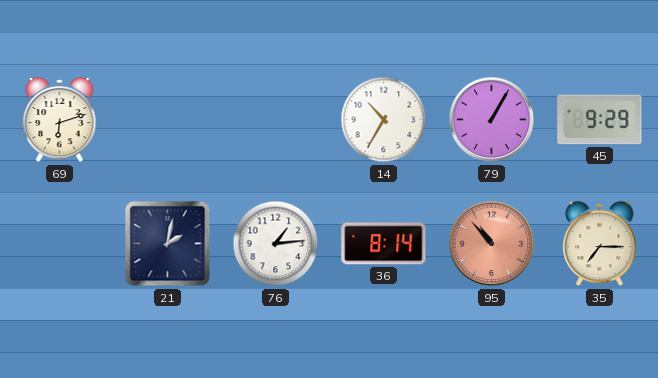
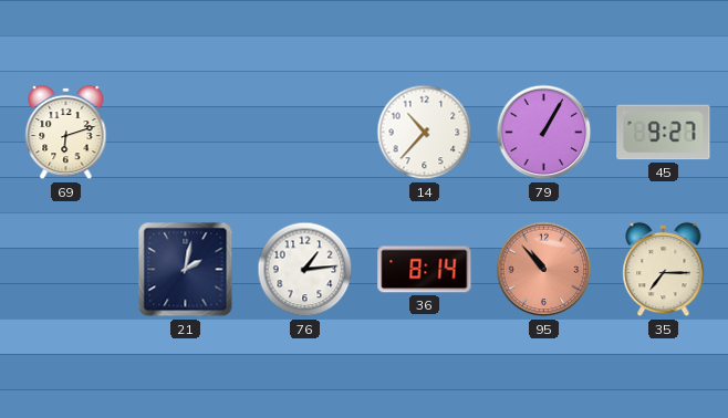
14: 10:35 -> 10:37
45: 9:29 -> 9:27
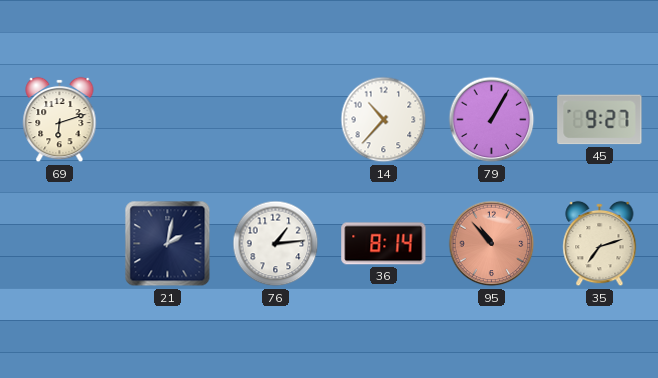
35: 7:15 -> 7:12
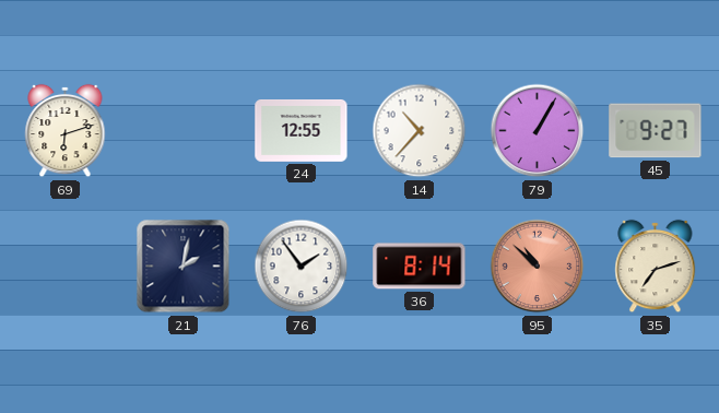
24: none -> 12:55
76: 1:14 -> 1:54
95: 10:53 -> 10:52
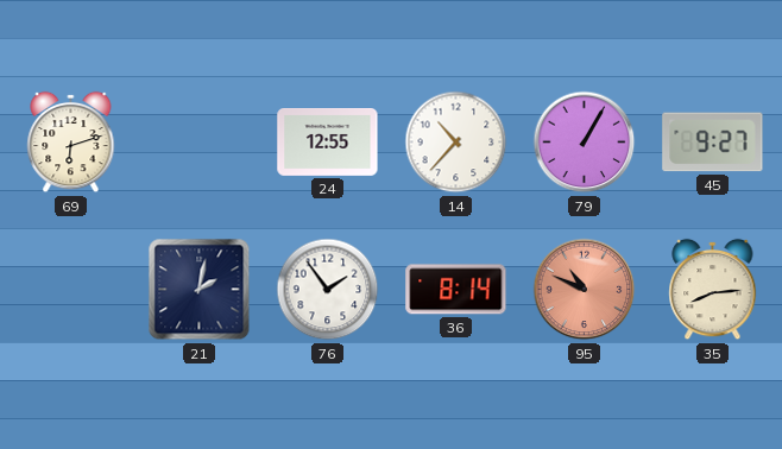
95: 10:52 -> 10:49
35: 7:12 -> 8:14
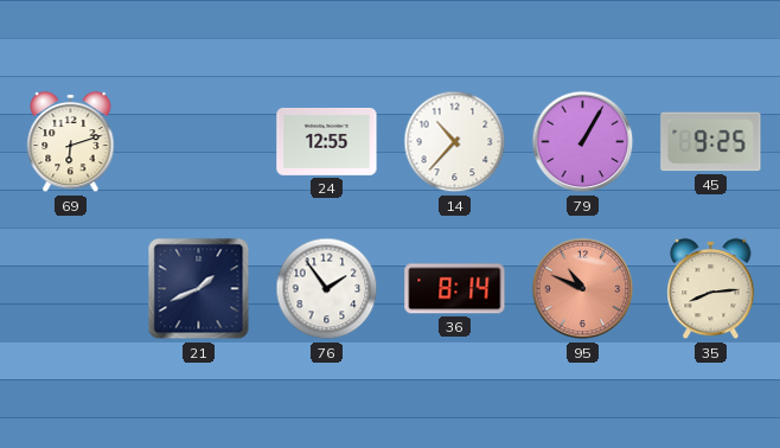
45: 9:27 -> 9:25
21: 2:02 -> 1:41
